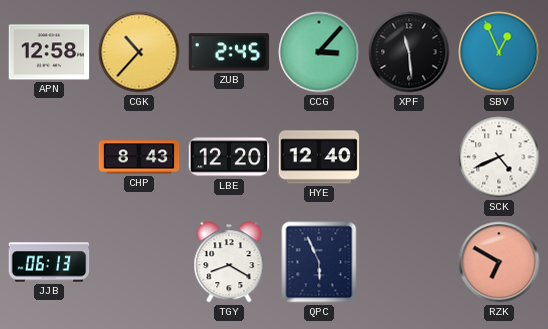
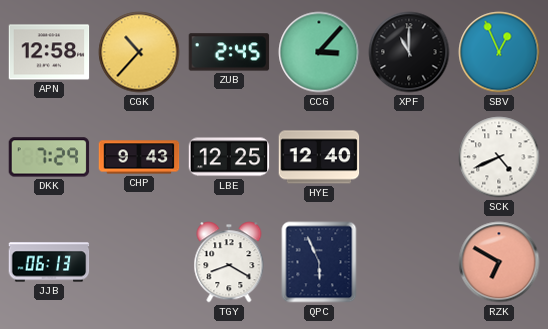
XPF: 11:29 -> 11:00
DKK: none -> 7:29
CHP: 8:43 -> 9:43
LBE: 12:20 -> 12:25
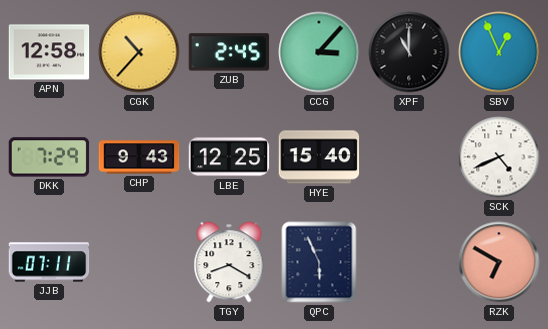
HYE: 12:40 -> 15:40
JJB: 06:13 -> 07:11
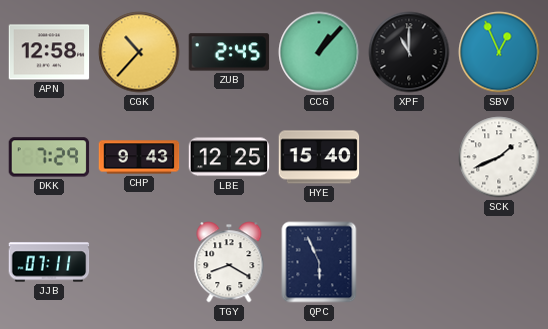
CCG: 3:07 -> 1:07
SCK: 4:41 -> 1:41
RZK: 6:50 -> none
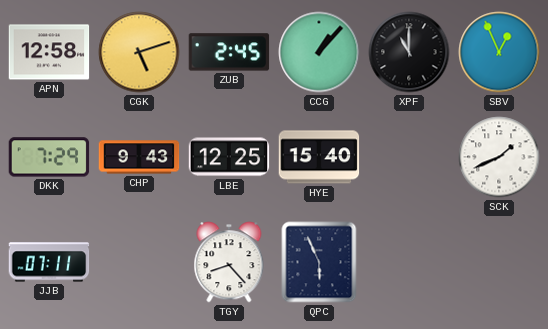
CGK: 10:37 -> 5:12
TGY: 8:20 -> 8:23
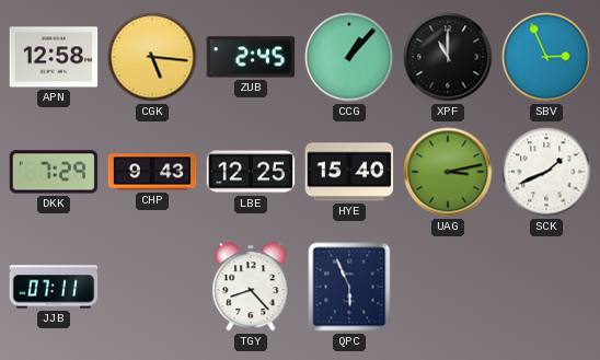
CGK: 5:12 -> 5:16
SBV: 12:56 -> 2:56
UAG: none -> 3:13
